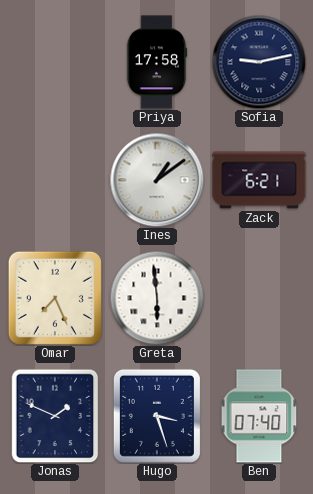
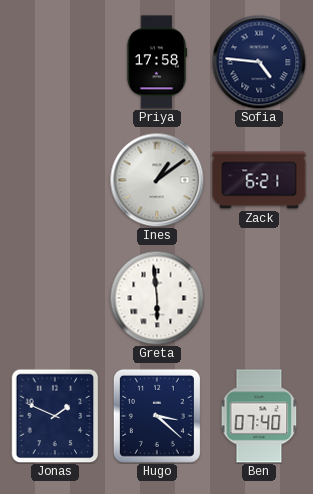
Sofia: 9:13 -> 4:46
Omar: 7:26 -> none
Hugo: 3:27 -> 3:22
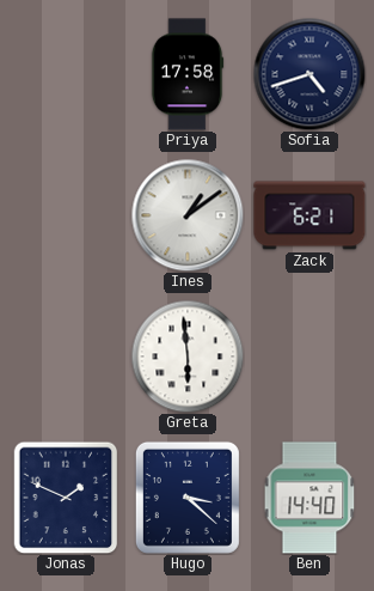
Sofia: 4:46 -> 4:42
Ben: 07:40 -> 14:40
